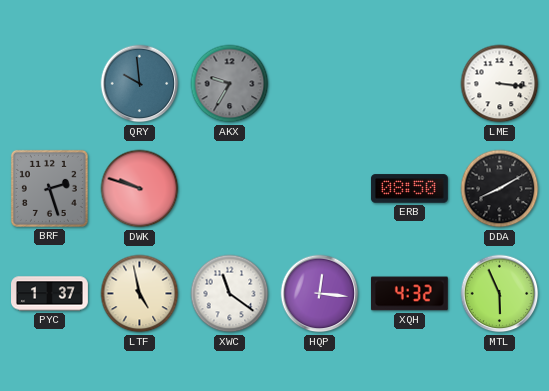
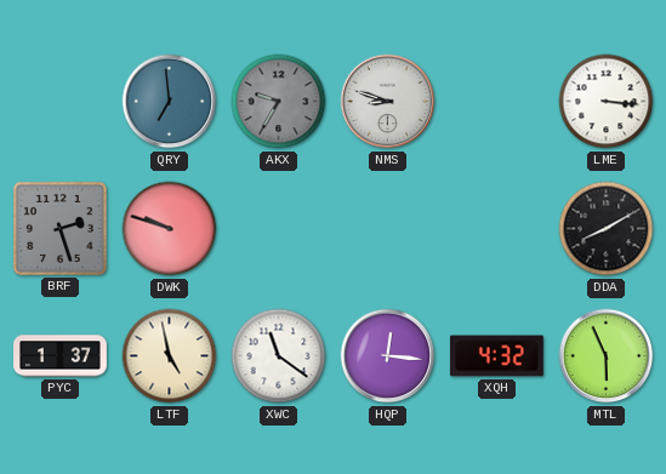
QRY: 9:59 -> 6:59
NMS: none -> 8:48
ERB: 08:50 -> none
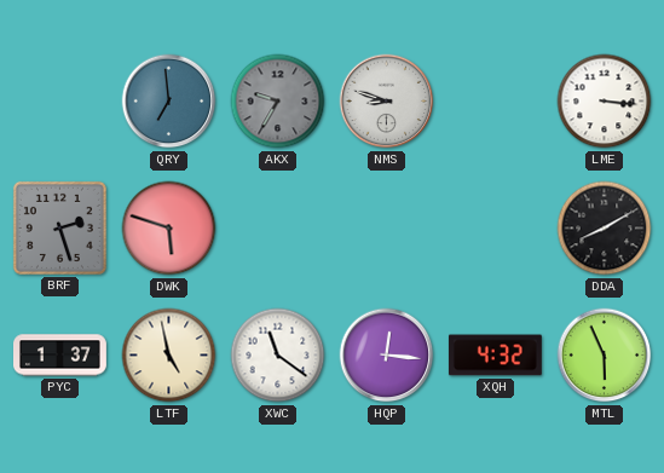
DWK: 9:48 -> 5:48
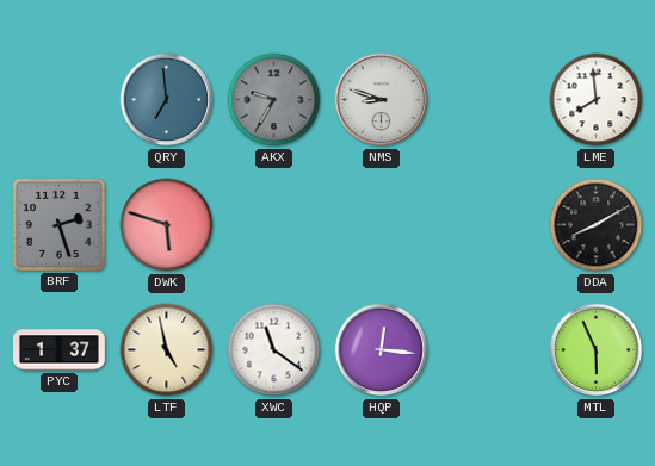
LME: 3:16 -> 7:59
XQH: 4:32 -> none
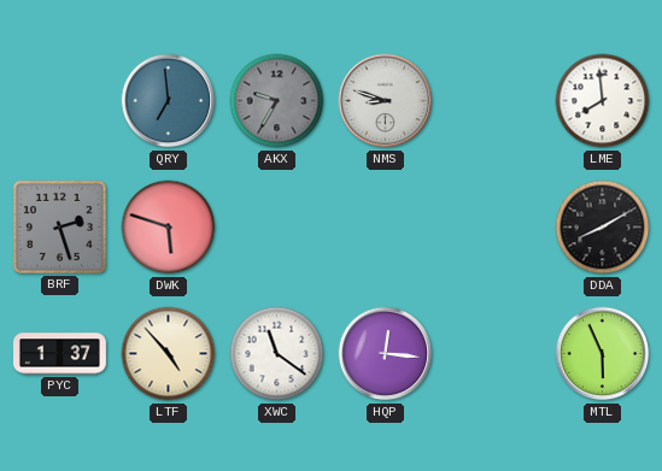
LTF: 4:58 -> 4:53
